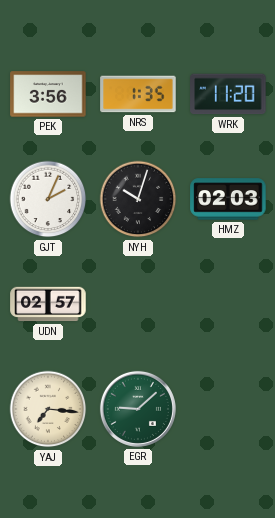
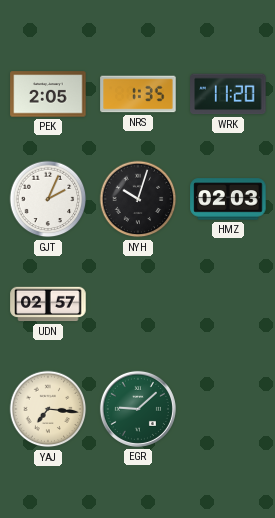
PEK: 3:56 -> 2:05
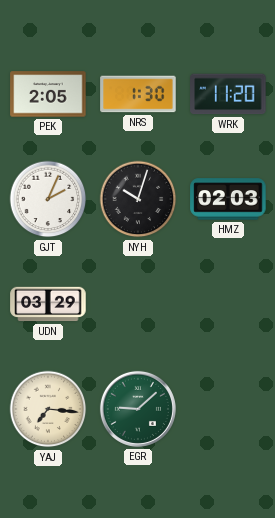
NRS: 1:35 -> 1:30
UDN: 02:57 -> 03:29
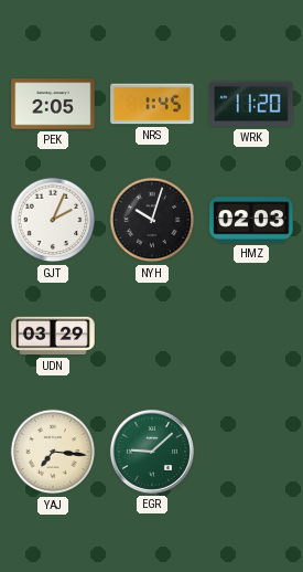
NRS: 1:30 -> 1:45
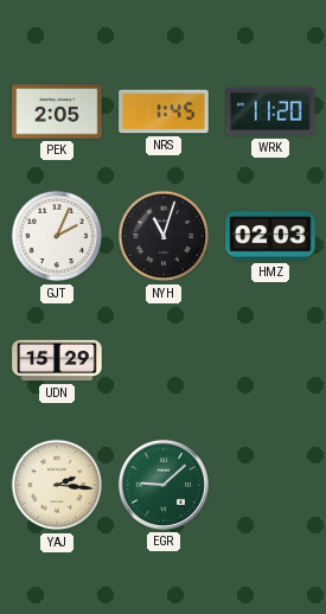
NYH: 10:03 -> 11:03
UDN: 03:29 -> 15:29
YAJ: 7:16 -> 2:16
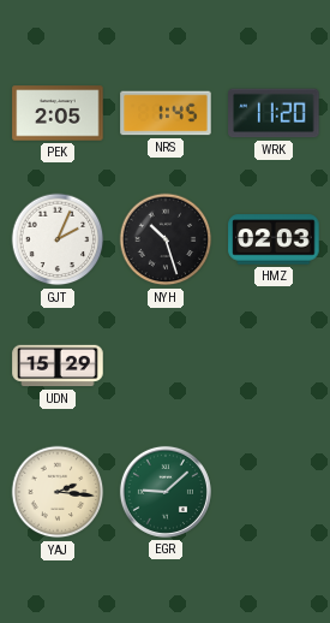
NYH: 11:03 -> 10:27
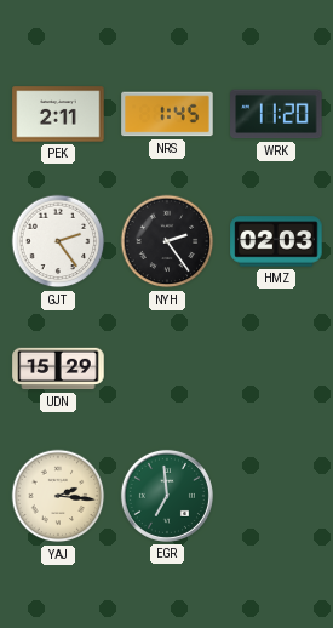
PEK: 2:05 -> 2:11
GJT: 2:04 -> 2:24
NYH: 10:27 -> 2:24
EGR: 9:08 -> 6:59
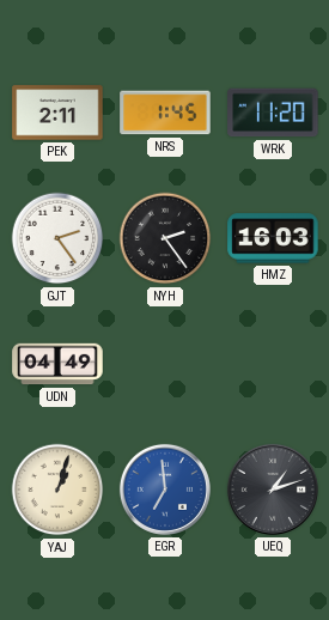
HMZ: 02:03 -> 16:03
UDN: 15:29 -> 04:49
YAJ: 2:16 -> 1:03
EGR dial: green -> blue
UEQ: none -> 1:12
